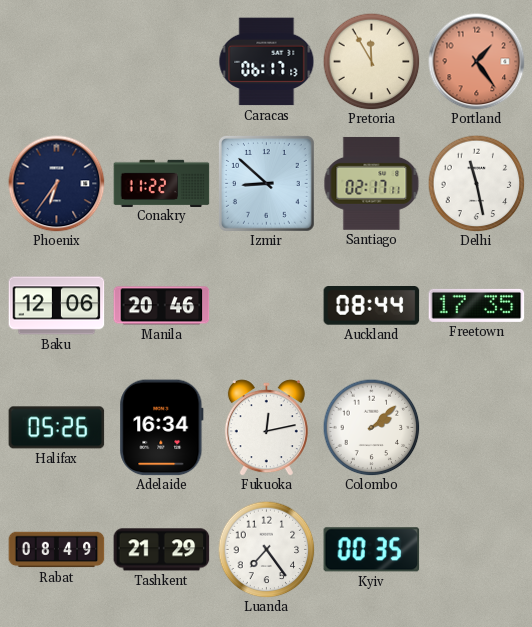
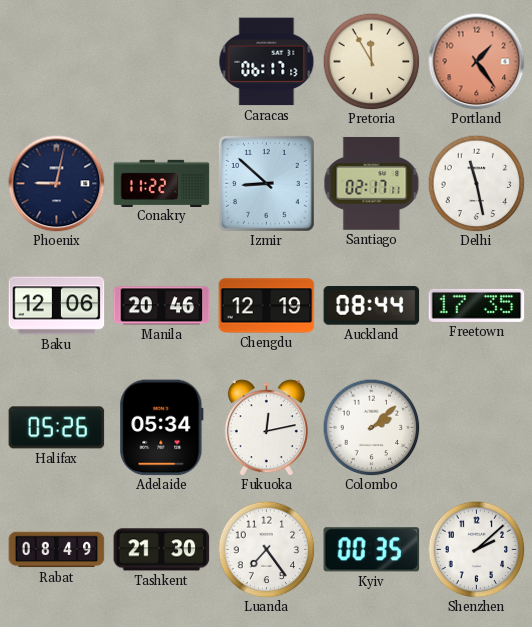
Phoenix: 6:36 -> 9:02
Chengdu: none -> 12:19
Adelaide: 16:34 -> 05:34
Tashkent: 21:29 -> 21:30
Shenzhen: none -> 2:08
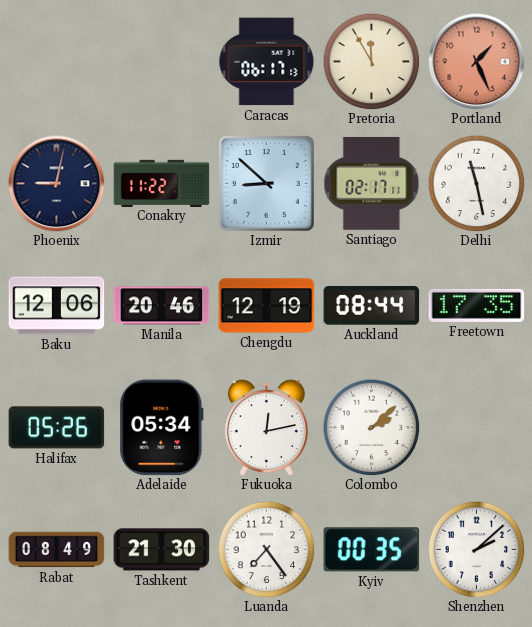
Portland: 1:24 -> 1:26
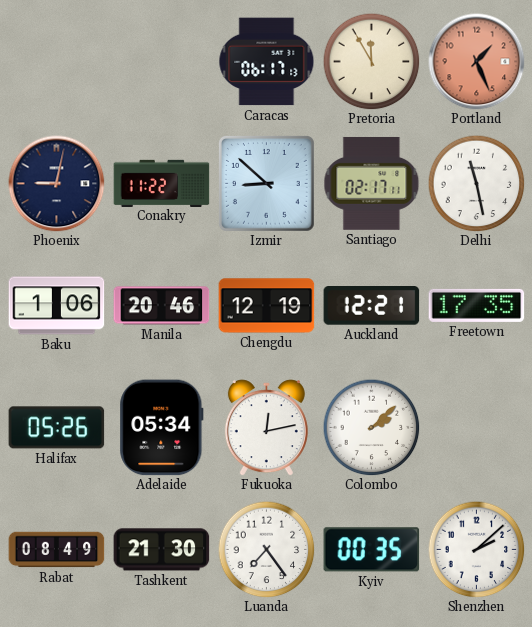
Baku: 12:06 -> 1:06
Auckland: 08:44 -> 12:21
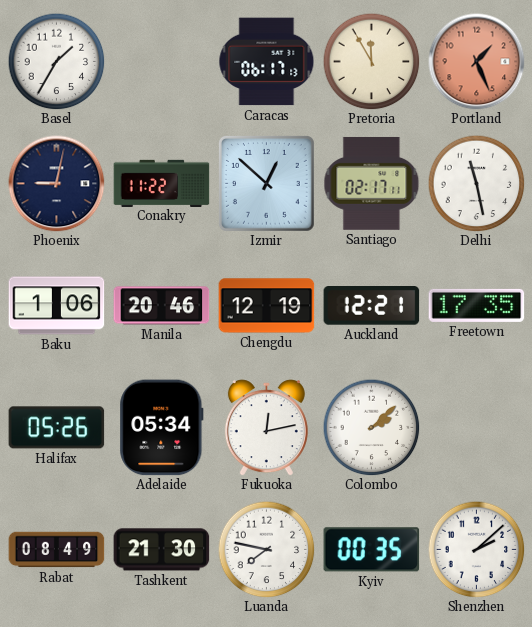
Basel: none -> 1:35
Izmir: 8:52 -> 12:52
Luanda: 7:24 -> 7:47
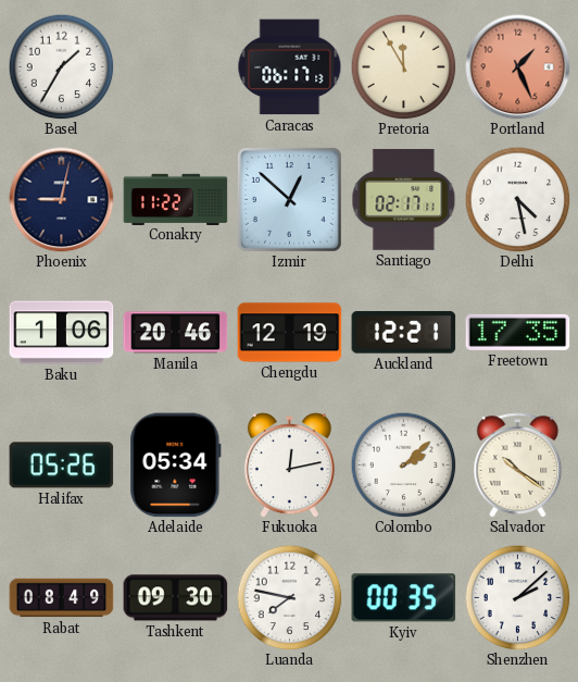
Delhi: 11:28 -> 4:28
Salvador: none -> 10:21
Tashkent: 21:30 -> 09:30
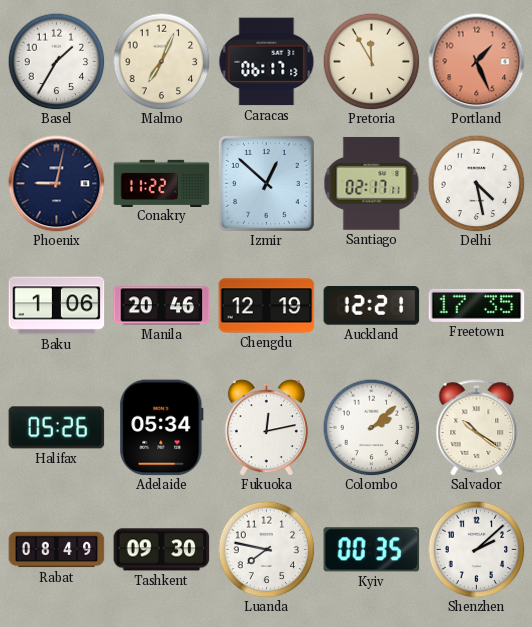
Malmo: none -> 7:04
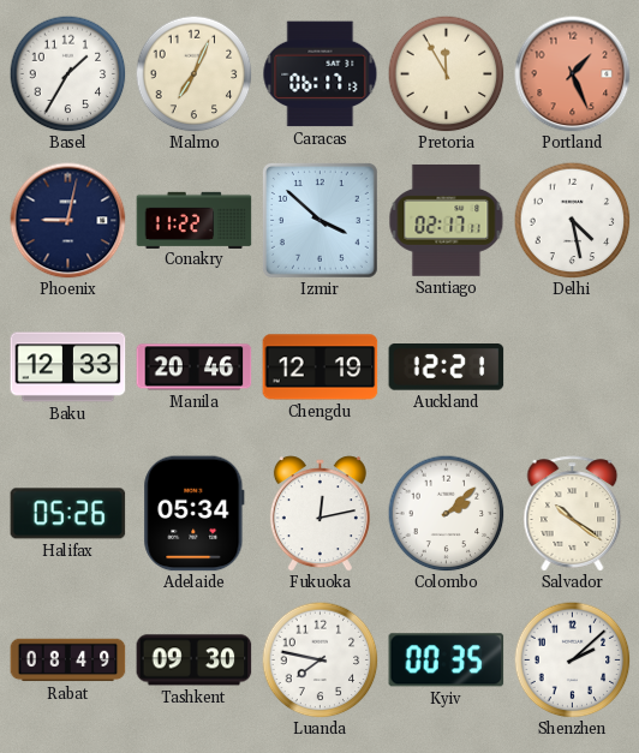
Izmir: 12:52 -> 3:52
Baku: 1:06 -> 12:33
Freetown: 17:35 -> none
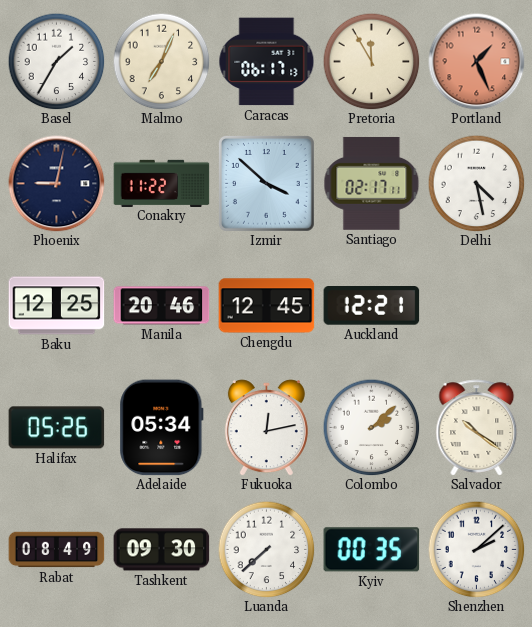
Baku: 12:33 -> 12:25
Chengdu: 12:19 -> 12:45
Luanda: 7:47 -> 7:38
